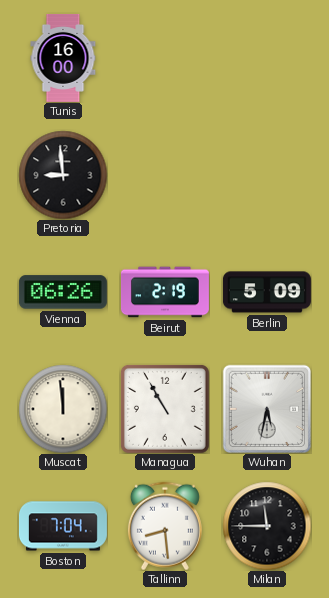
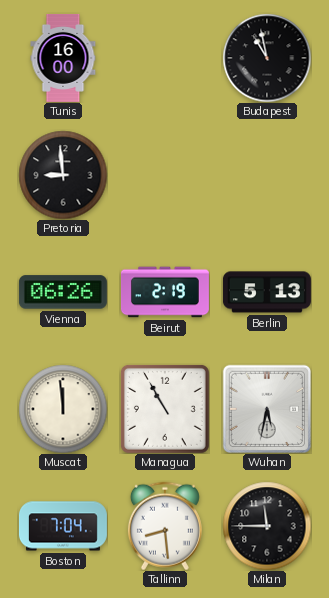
Budapest: none -> 10:58
Berlin: 5:09 -> 5:13
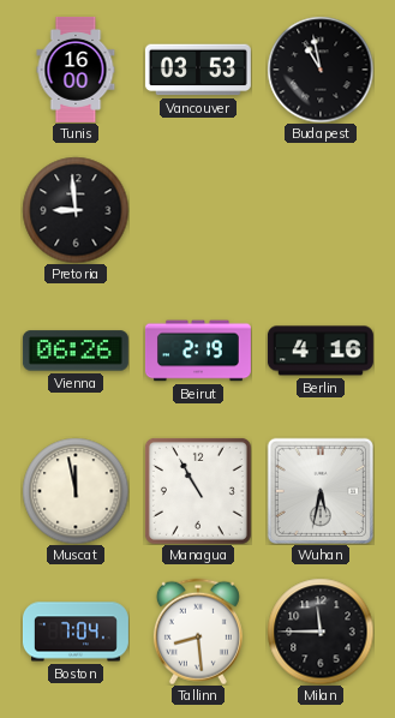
Vancouver: none -> 03:53
Berlin: 5:13 -> 4:16
Muscat: 11:59 -> 11:58
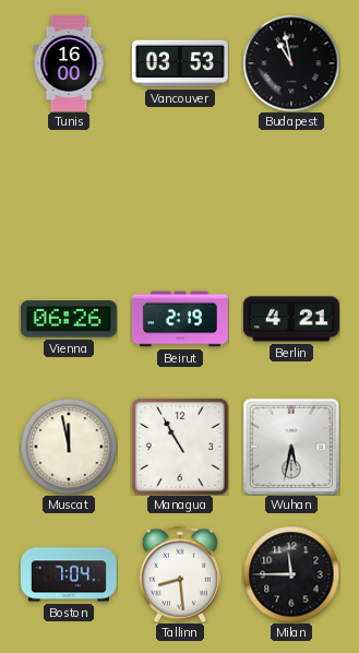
Pretoria: 8:59 -> none
Berlin: 4:16 -> 4:21
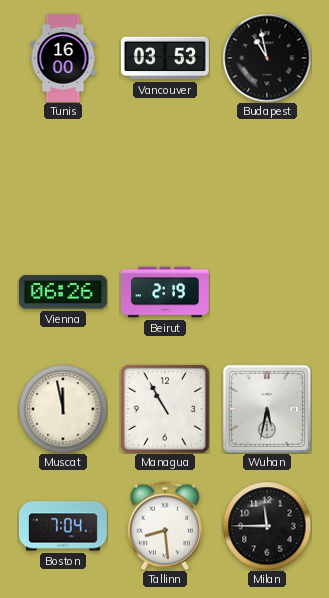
Berlin: 4:21 -> none
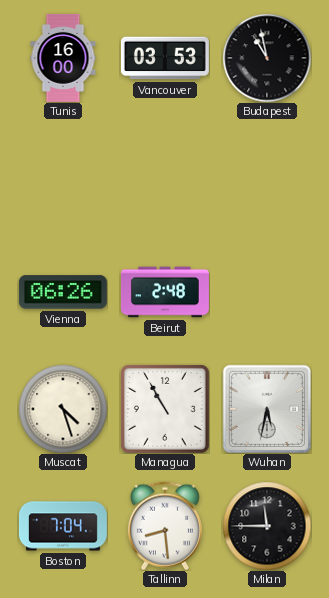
Beirut: 2:19 -> 2:48
Muscat: 11:58 -> 4:27
